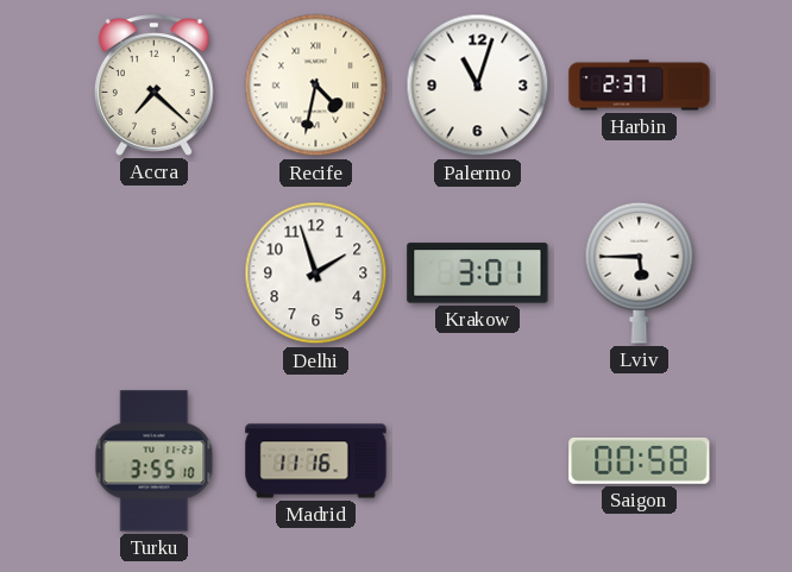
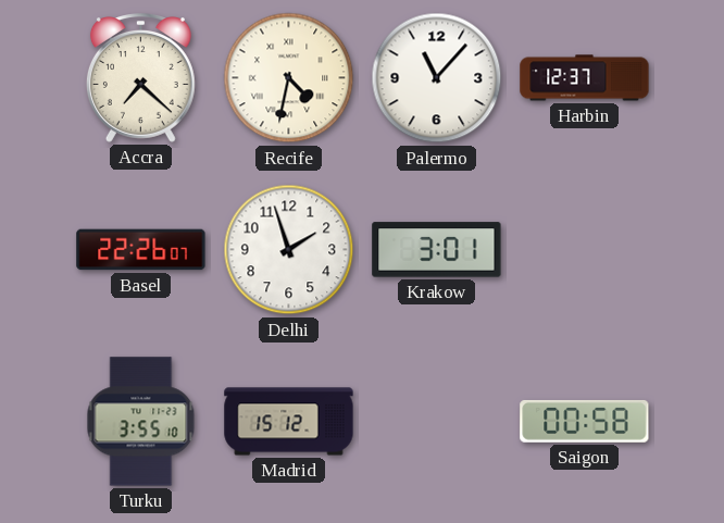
Palermo: 11:03 -> 11:07
Harbin: 2:37 -> 12:37
Basel: none -> 22:26
Lviv: 5:45 -> none
Madrid: 11:16 -> 15:12
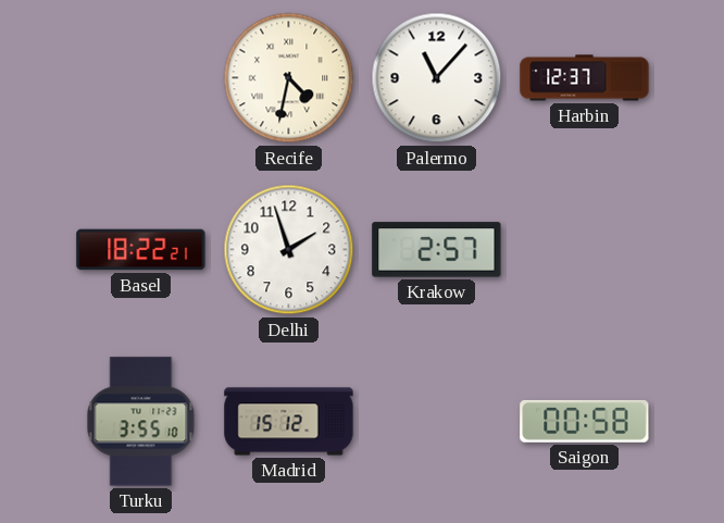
Accra: 7:22 -> none
Basel: 22:26 -> 18:22
Krakow: 3:01 -> 2:57
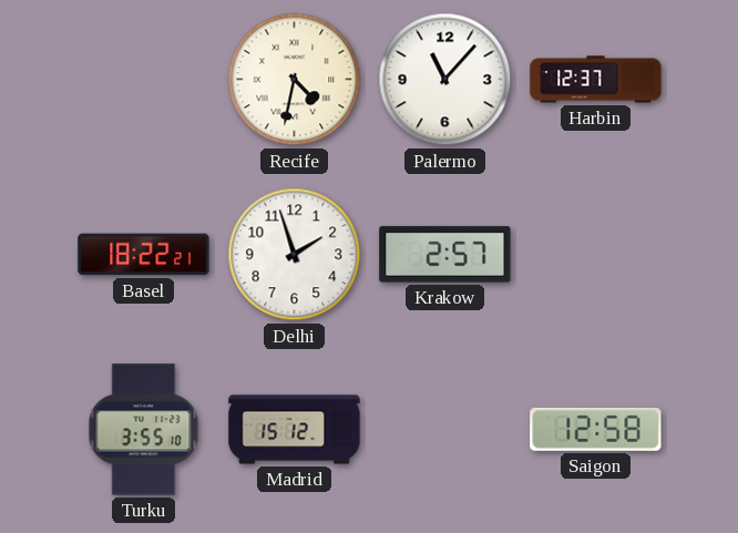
Saigon: 00:58 -> 12:58
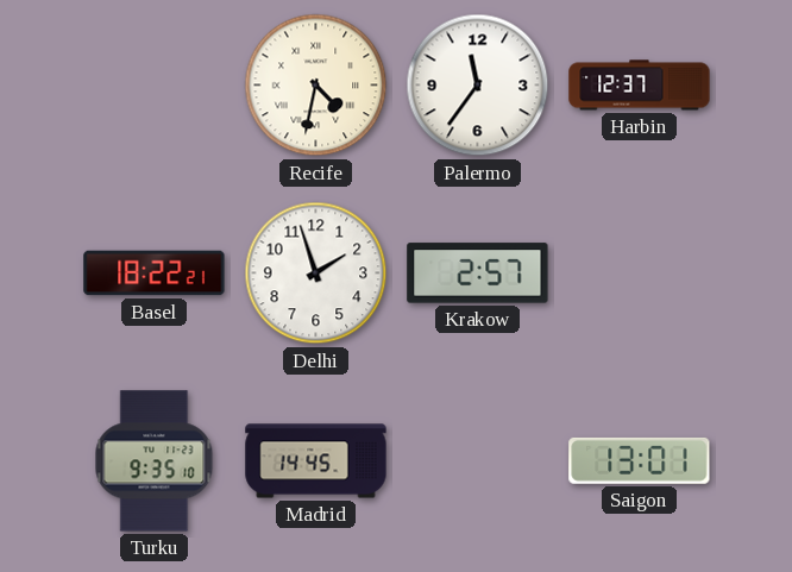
Palermo: 11:07 -> 11:36
Turku: 3:55 -> 9:35
Madrid: 15:12 -> 14:45
Saigon: 12:58 -> 13:01
